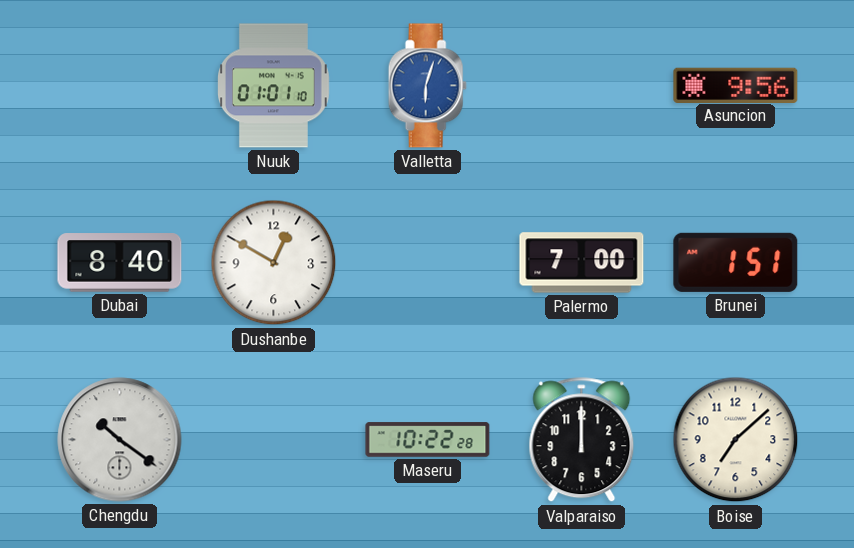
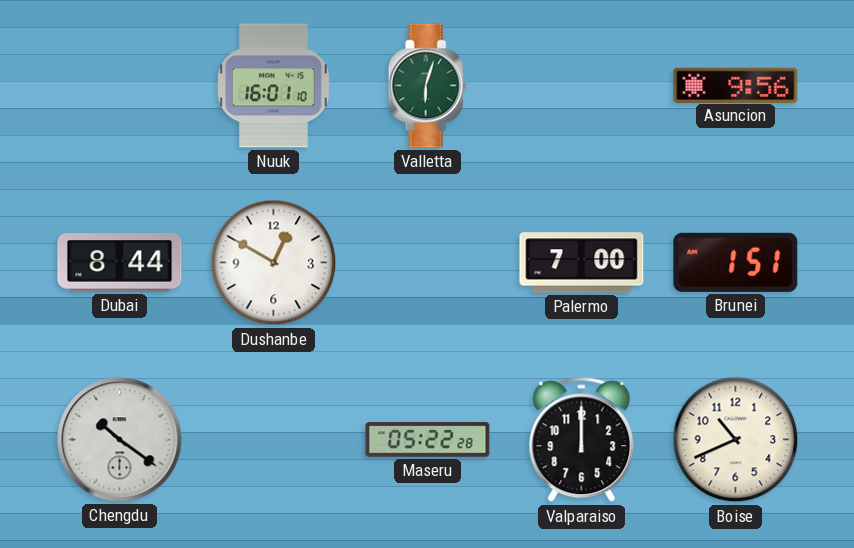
Nuuk: 01:01 -> 16:01
Valletta dial: blue -> green
Dubai: 8:40 -> 8:44
Maseru: 10:22 -> 05:22
Boise: 7:08 -> 10:41
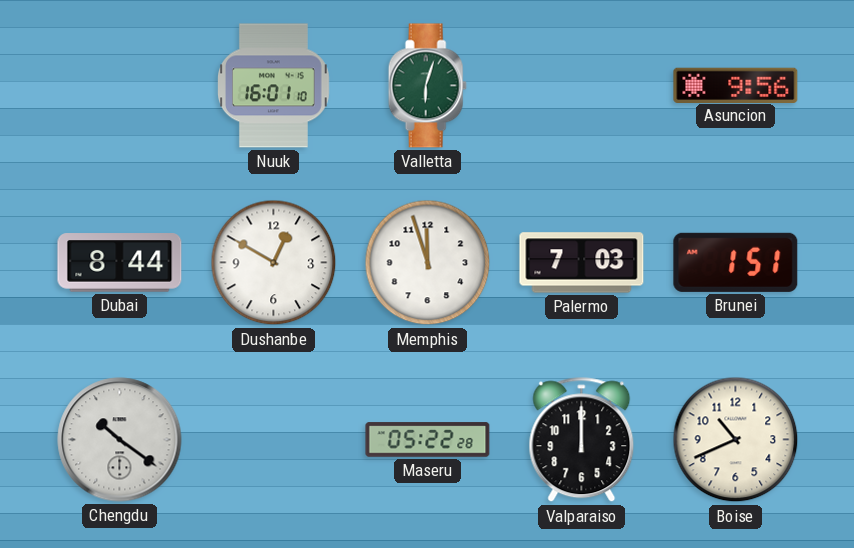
Memphis: none -> 11:57
Palermo: 7:00 -> 7:03
